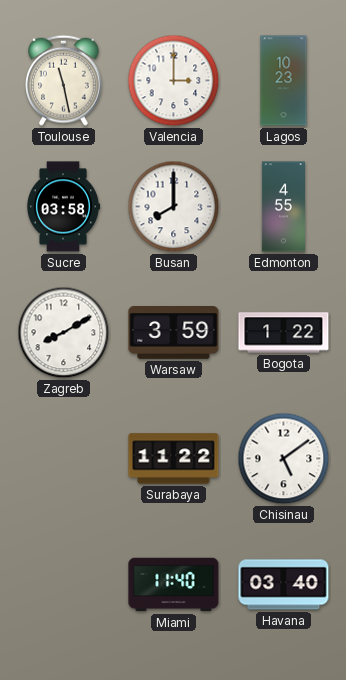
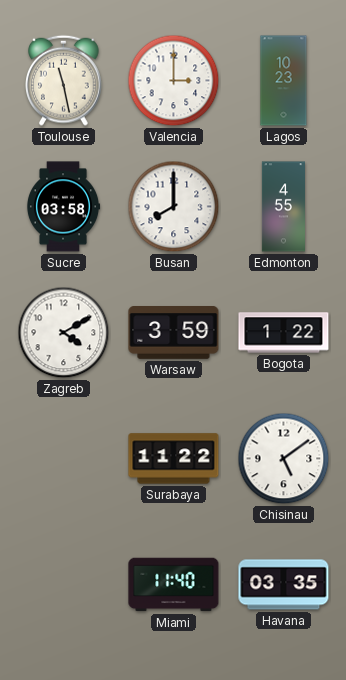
Zagreb: 8:10 -> 4:10
Havana: 03:40 -> 03:35
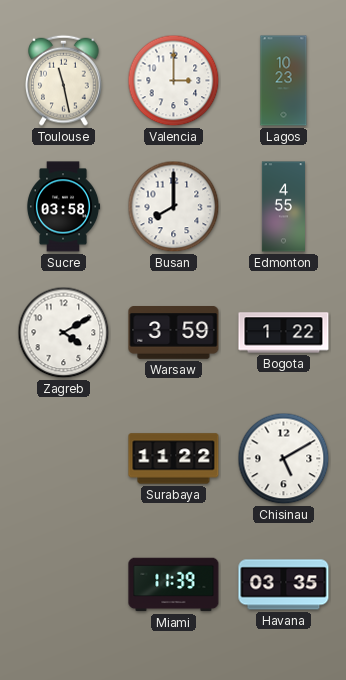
Chisinau: 5:09 -> 5:10
Miami: 11:40 -> 11:39
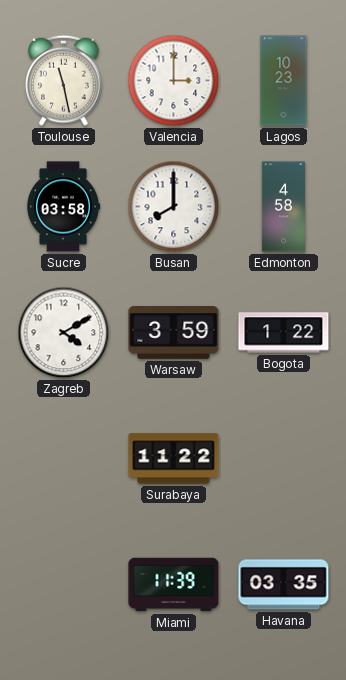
Edmonton: 4:55 -> 4:58
Chisinau: 5:10 -> none
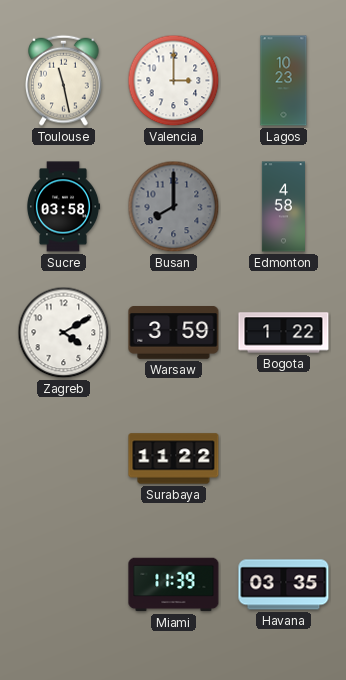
Busan dial: white -> grey
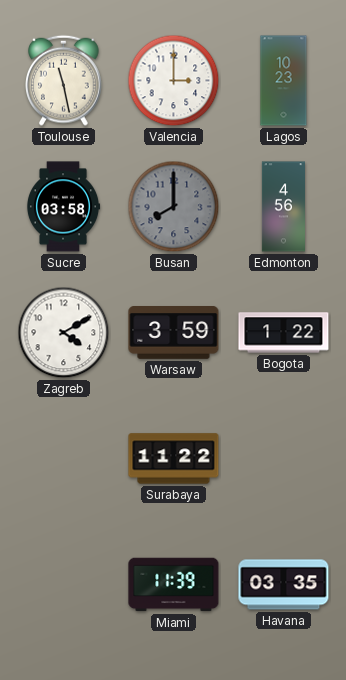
Edmonton: 4:58 -> 4:56
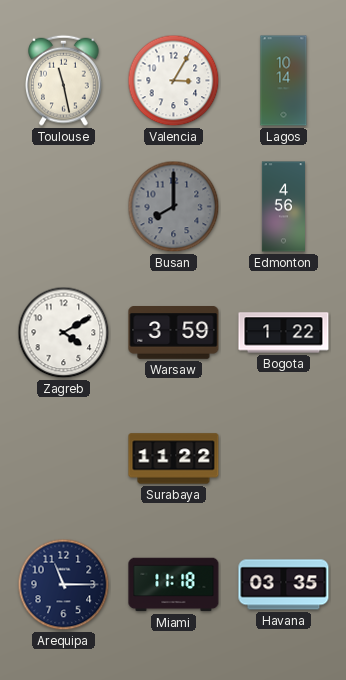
Valencia: 3:00 -> 3:05
Lagos: 10:23 -> 10:14
Sucre: 03:58 -> none
Arequipa: none -> 11:15
Miami: 11:39 -> 11:18
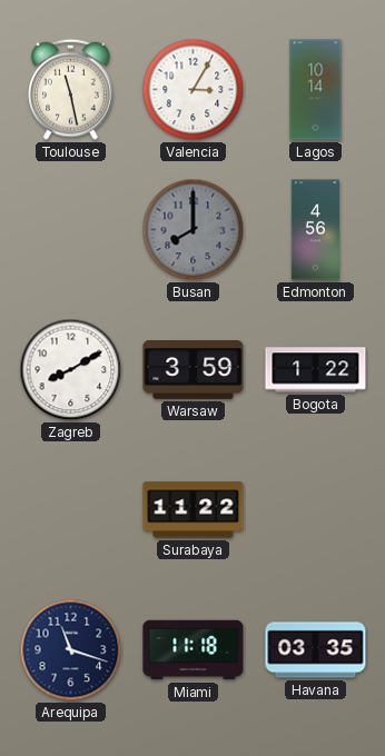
Zagreb: 4:10 -> 8:10
Arequipa: 11:15 -> 11:18
